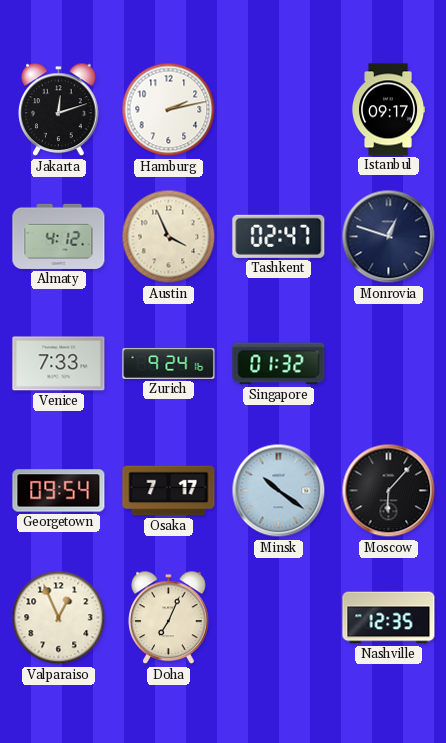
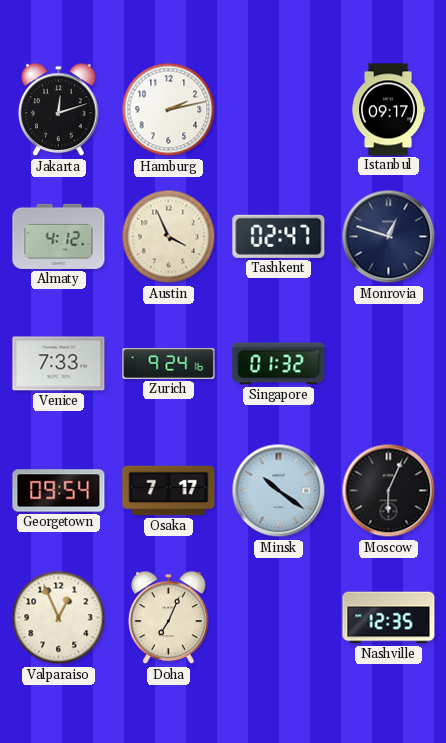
Moscow: 6:07 -> 6:04
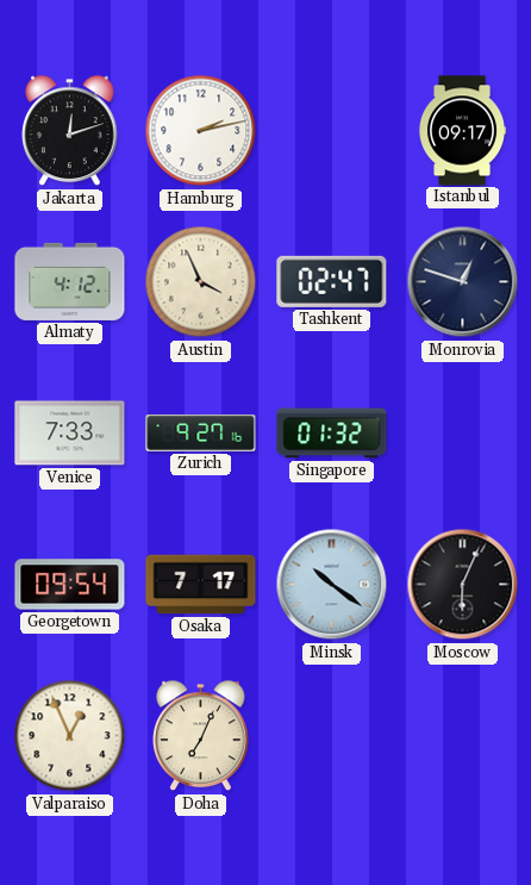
Zurich: 9:24 -> 9:27
Nashville: 12:35 -> none
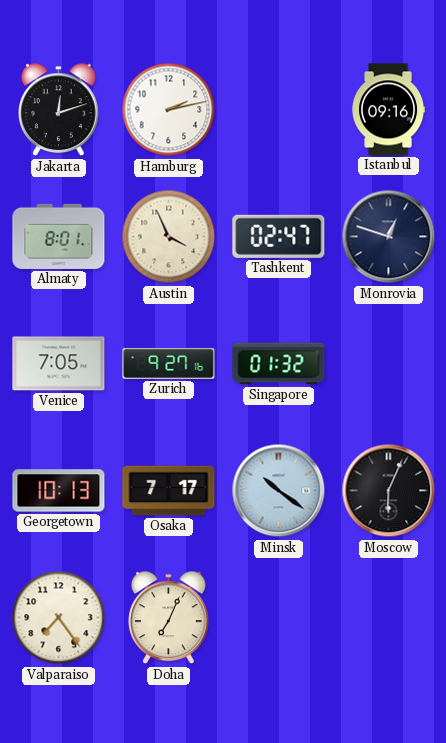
Istanbul: 09:17 -> 09:16
Almaty: 4:12 -> 8:01
Venice: 7:33 -> 7:05
Georgetown: 09:54 -> 10:13
Valparaiso: 12:56 -> 7:24
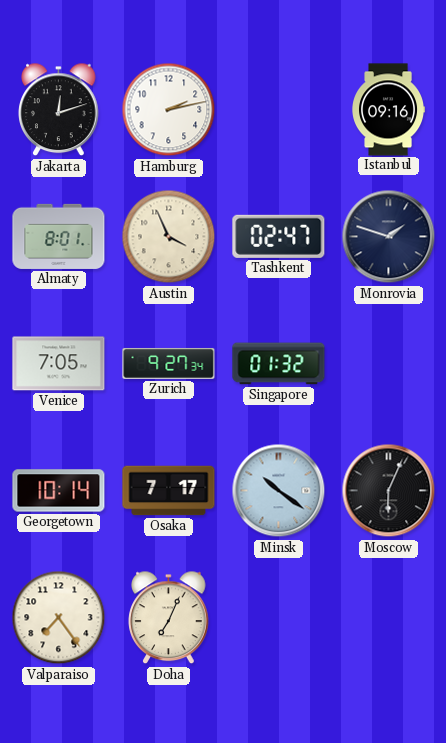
Monrovia: 12:48 -> 1:48
Zurich: 9:27:16 -> 9:27:34
Georgetown: 10:13 -> 10:14
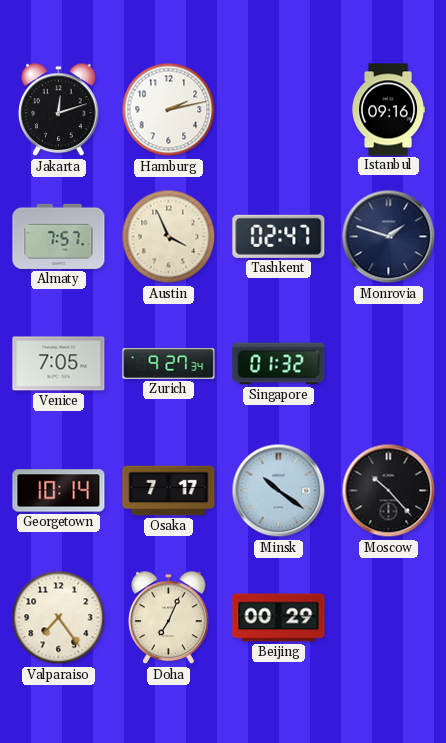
Almaty: 8:01 -> 7:57
Moscow: 6:04 -> 10:23
Beijing: none -> 00:29
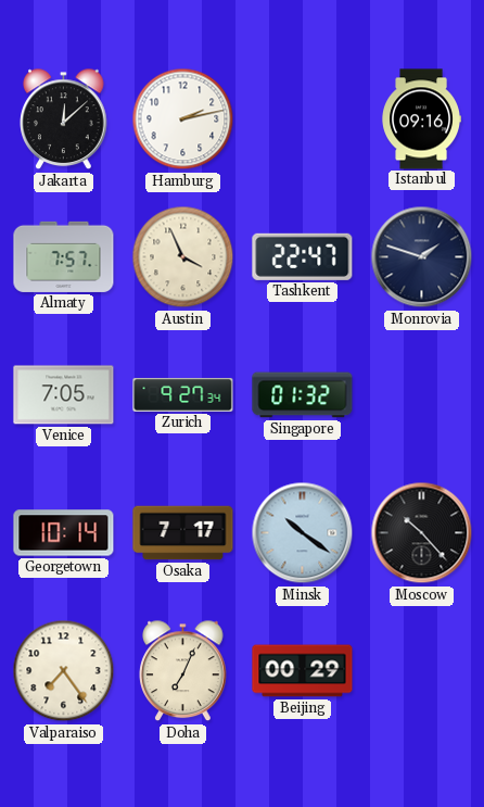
Jakarta: 12:12 -> 12:08
Tashkent: 02:47 -> 22:47
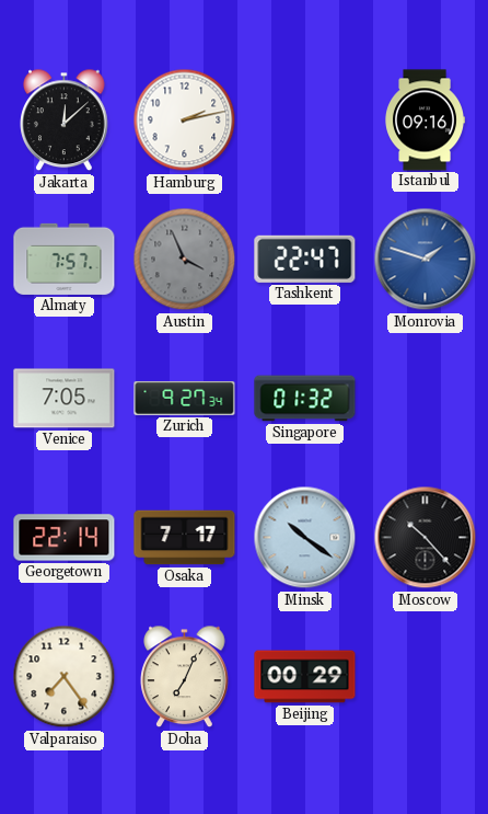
Austin dial: cream -> grey
Monrovia dial: navy -> blue
Georgetown: 10:14 -> 22:14
